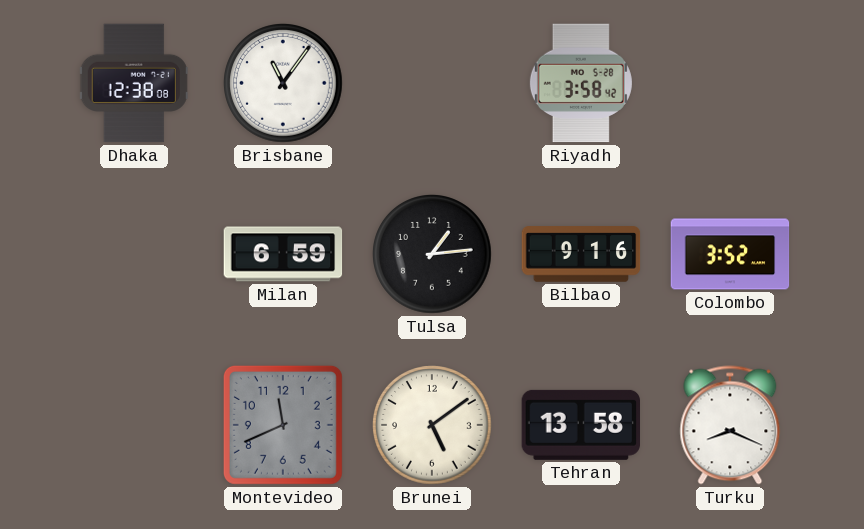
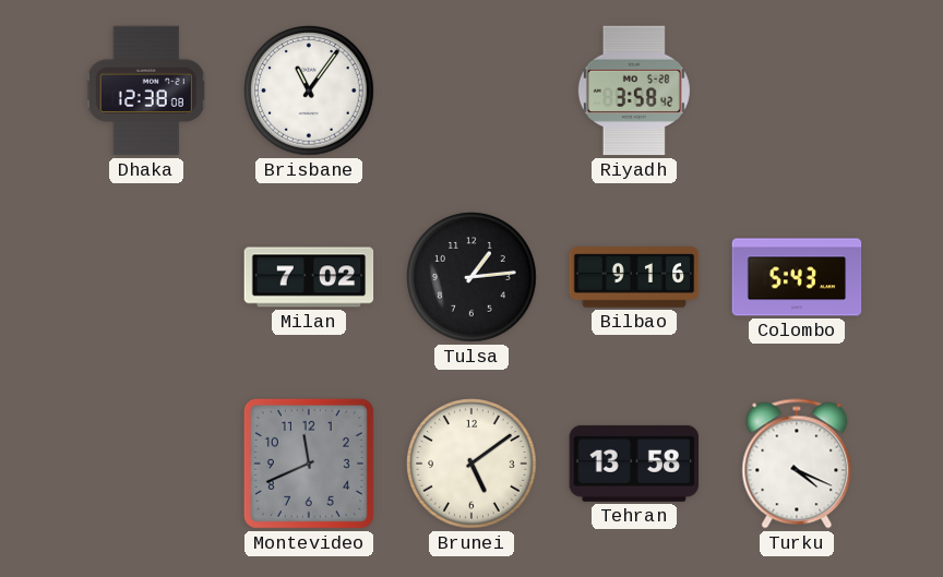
Milan: 6:59 -> 7:02
Colombo: 3:52 -> 5:43
Turku: 8:19 -> 4:19
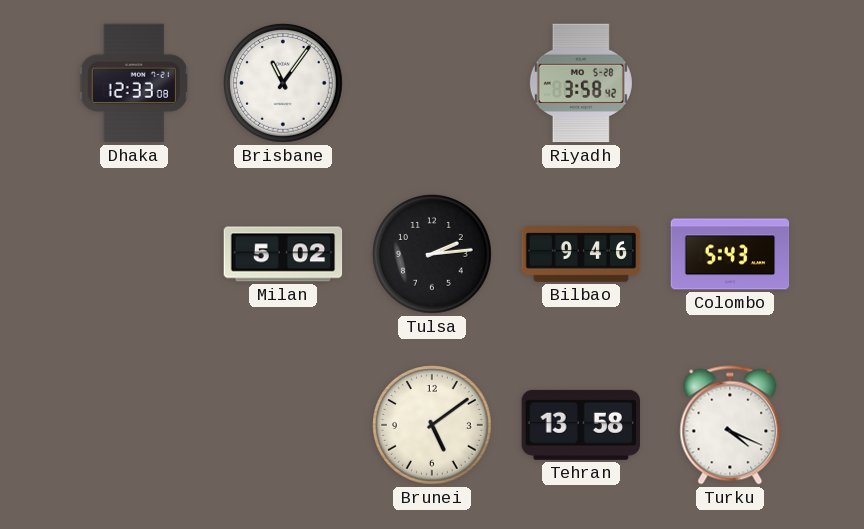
Dhaka: 12:38 -> 12:33
Milan: 7:02 -> 5:02
Tulsa: 1:14 -> 2:14
Bilbao: 9:16 -> 9:46
Montevideo: 11:41 -> none
